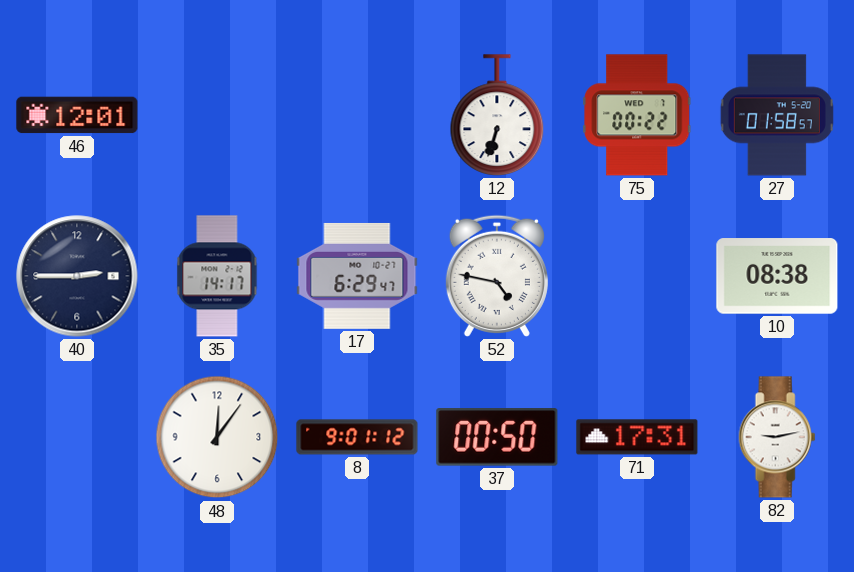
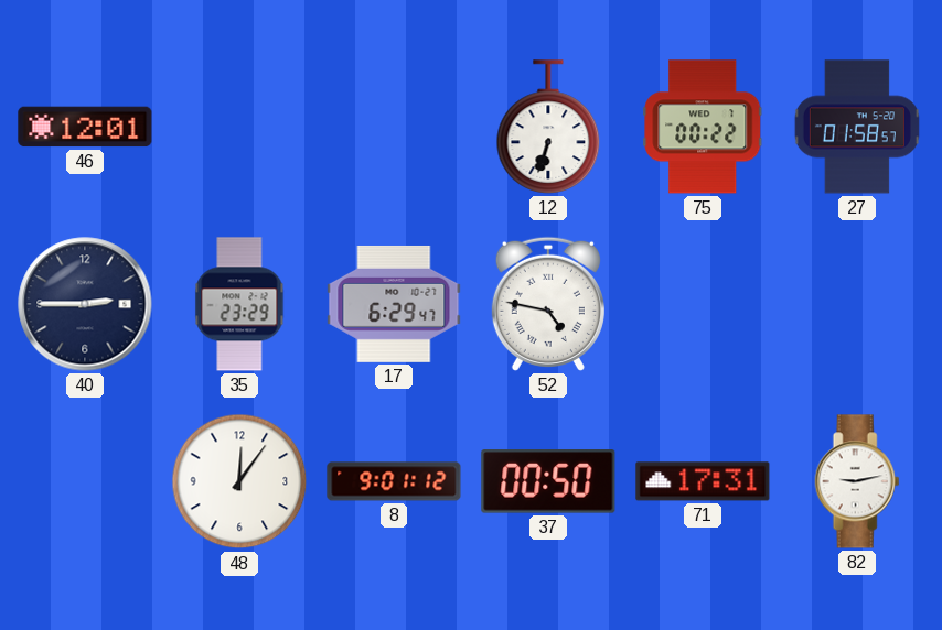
35: 14:17 -> 23:29
10: 08:38 -> none
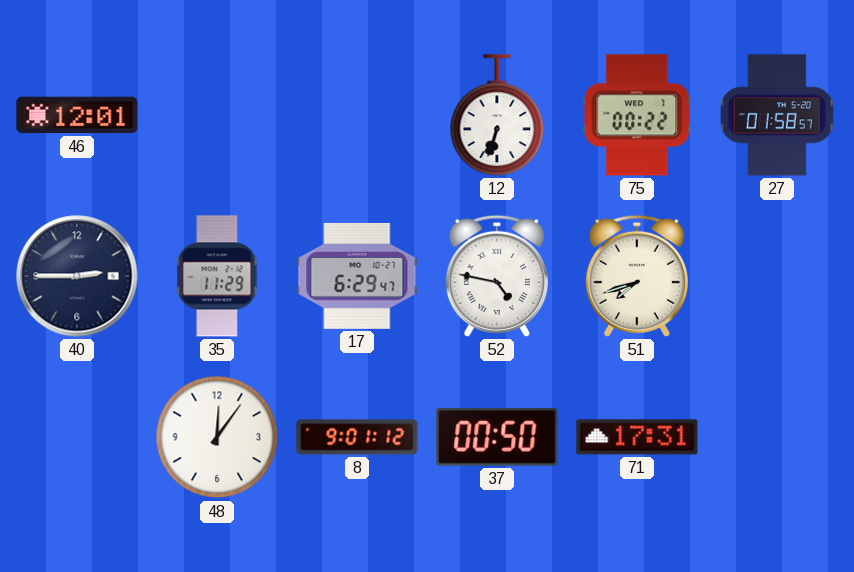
35: 23:29 -> 11:29
51: none -> 7:42
82: 9:13 -> none
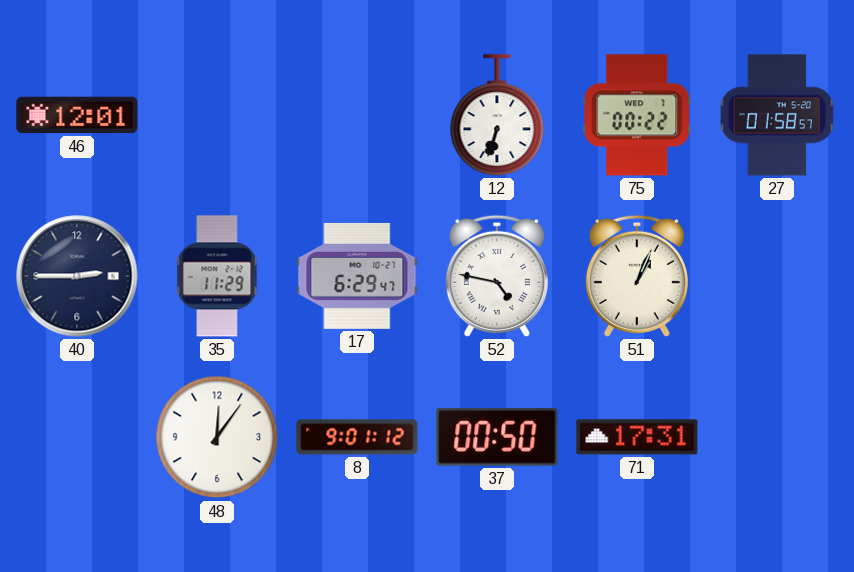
51: 7:42 -> 1:04
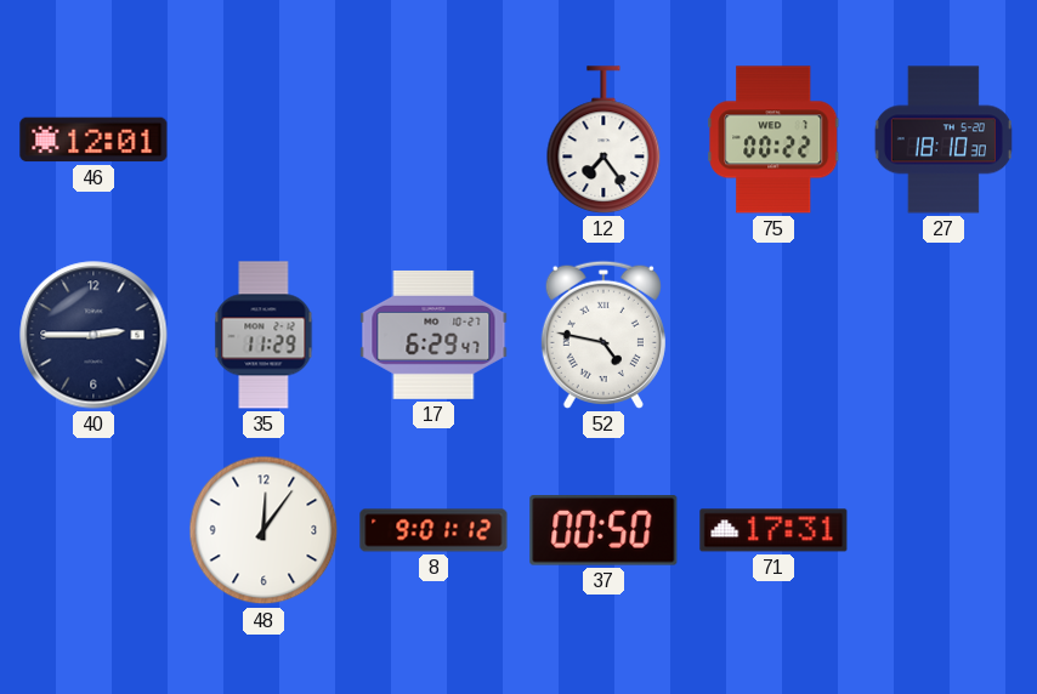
12: 6:33 -> 7:24
27: 01:58 -> 18:10
51: 1:04 -> none
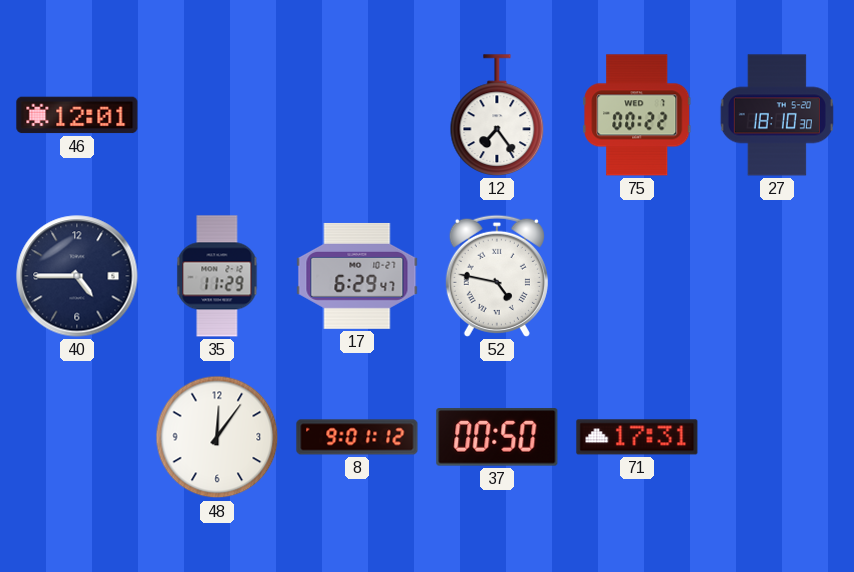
40: 2:45 -> 4:45
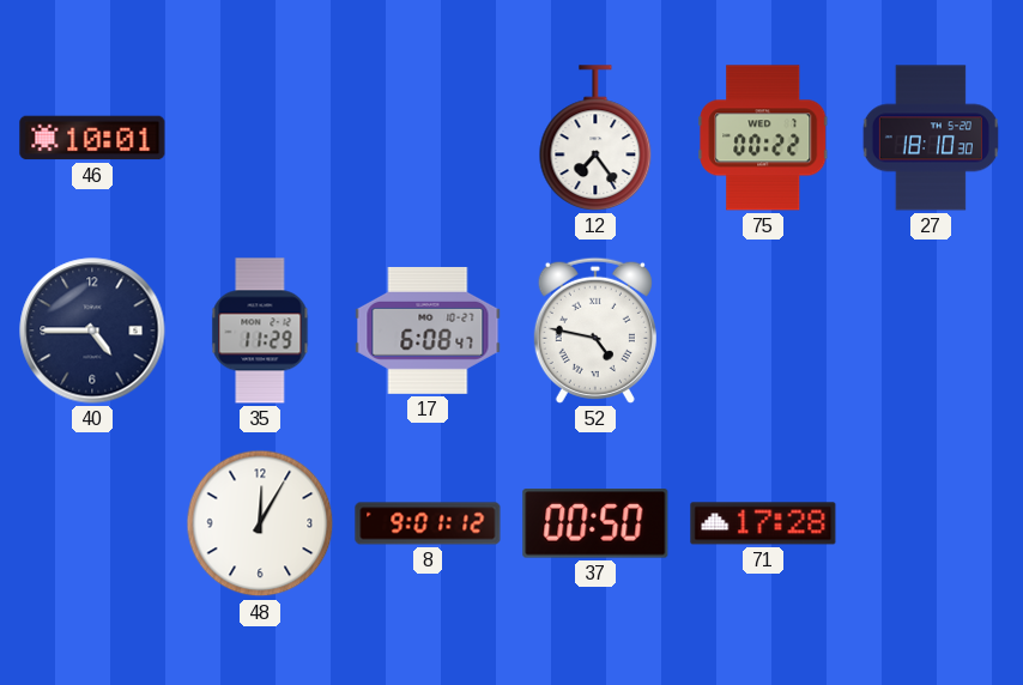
46: 12:01 -> 10:01
17: 6:29 -> 6:08
48: 12:06 -> 12:05
71: 17:31 -> 17:28
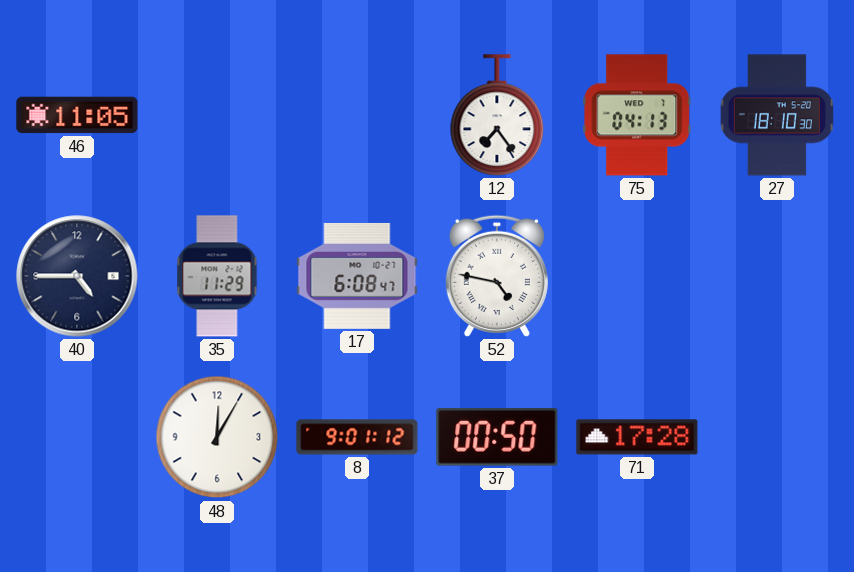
46: 10:01 -> 11:05
75: 00:22 -> 04:13
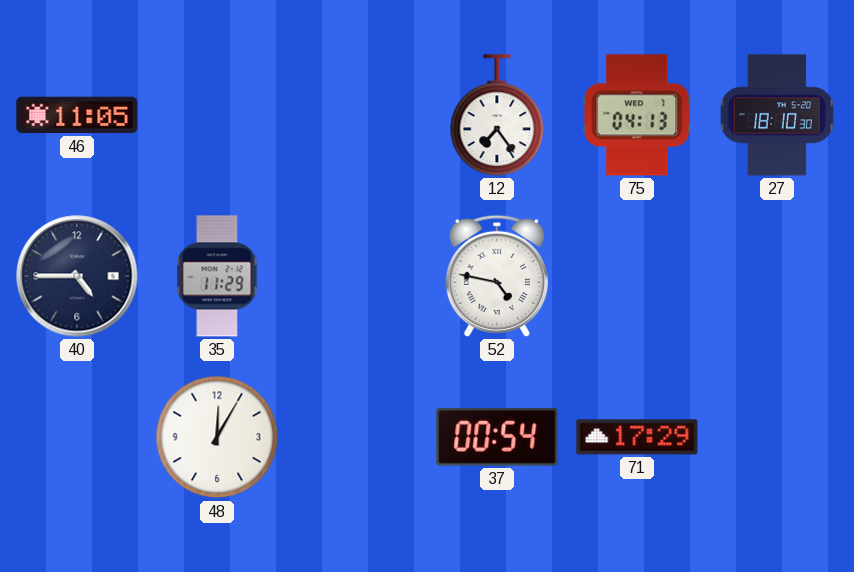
17: 6:08 -> none
8: 9:01 -> none
37: 00:50 -> 00:54
71: 17:28 -> 17:29
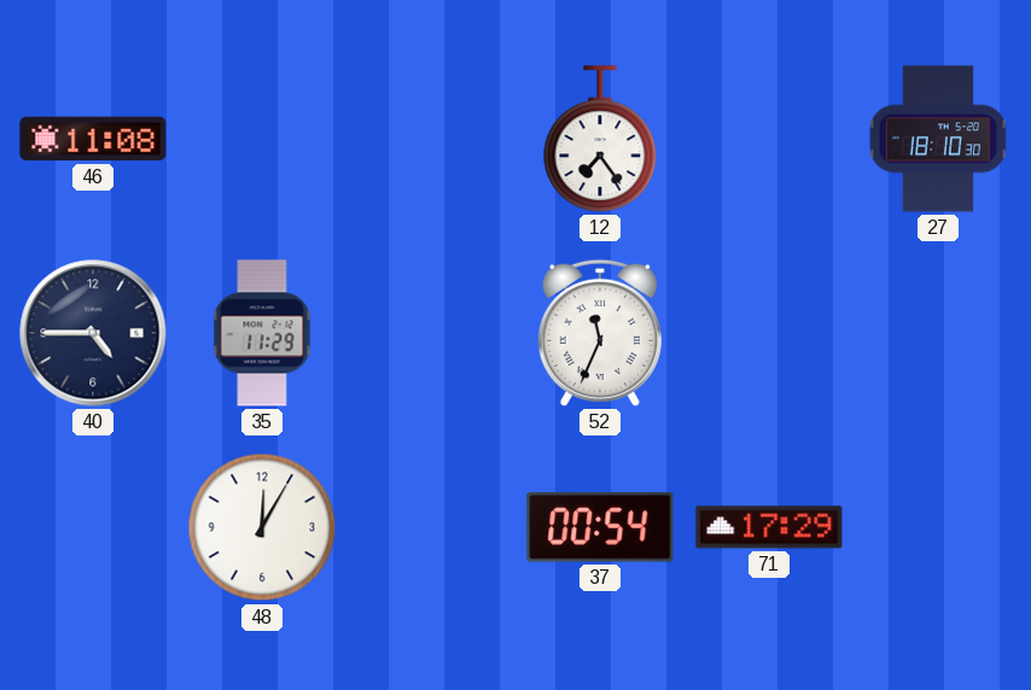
46: 11:05 -> 11:08
75: 04:13 -> none
52: 4:47 -> 11:34
